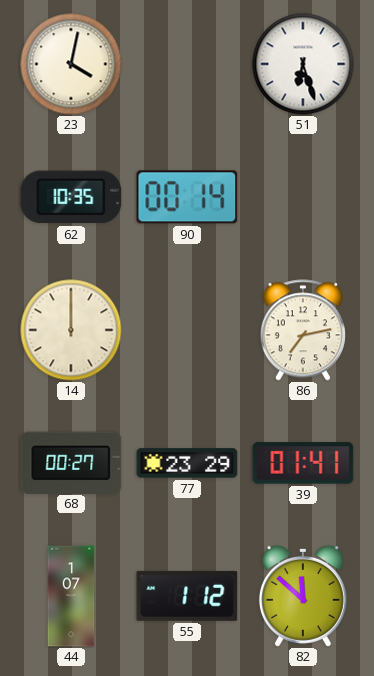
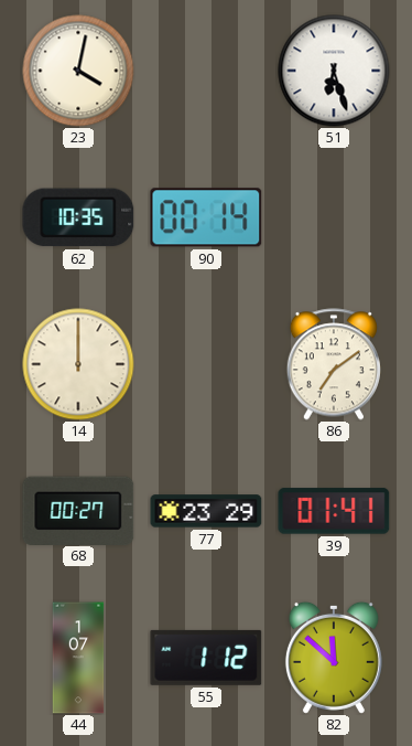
86: 7:13 -> 7:09
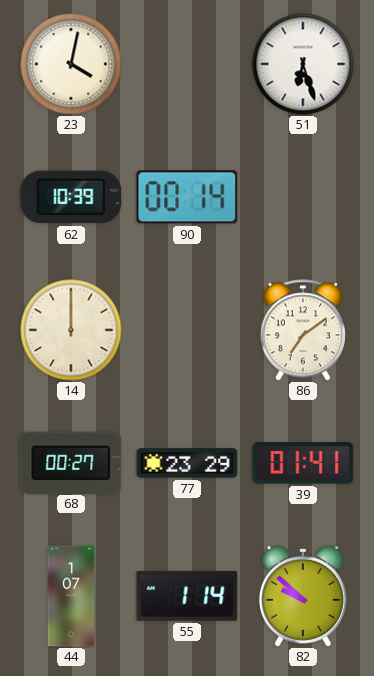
62: 10:35 -> 10:39
55: 1:12 -> 1:14
82: 11:52 -> 9:52
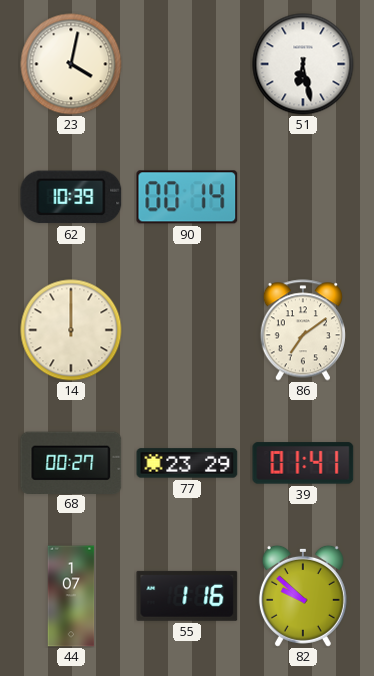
51: 6:27 -> 6:28
55: 1:14 -> 1:16
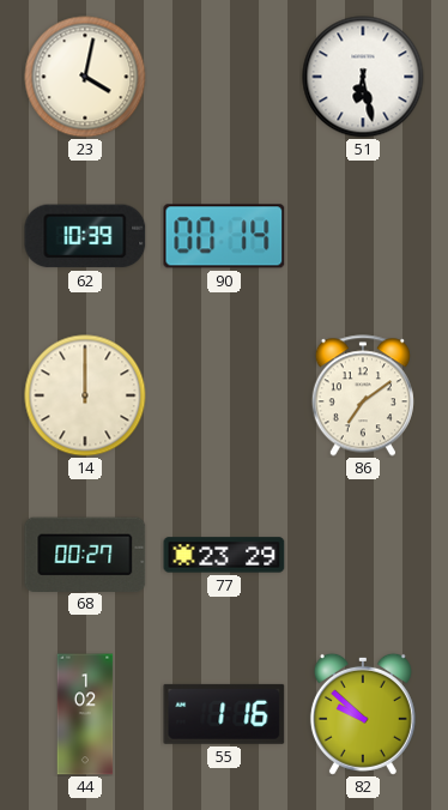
39: 01:41 -> none
44: 1:07 -> 1:02
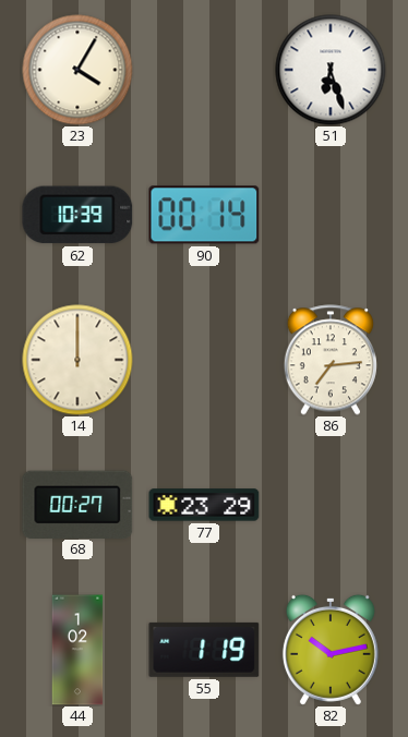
23: 4:02 -> 4:05
51: 6:28 -> 6:27
86: 7:09 -> 7:14
55: 1:16 -> 1:19
82: 9:52 -> 10:13
